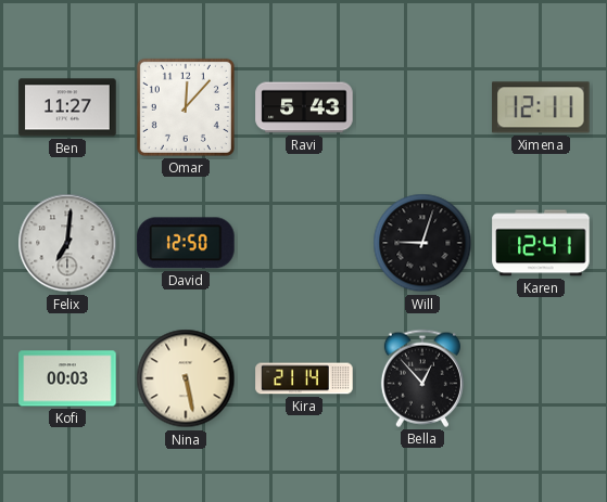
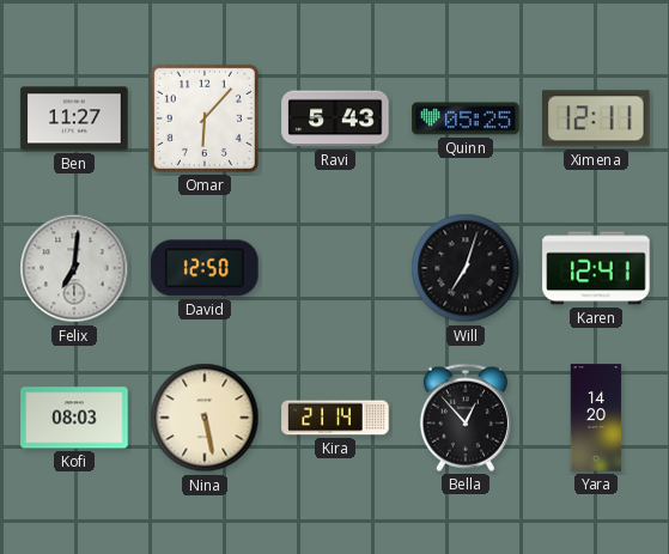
Omar: 12:07 -> 6:07
Quinn: none -> 05:25
Will: 9:03 -> 7:03
Kofi: 00:03 -> 08:03
Yara: none -> 14:20
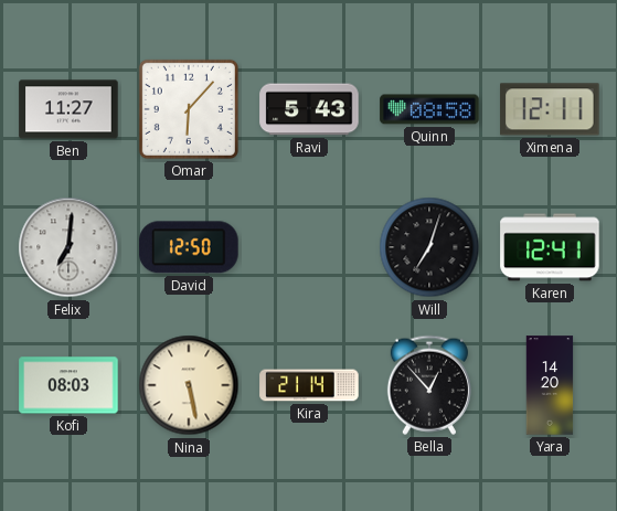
Quinn: 05:25 -> 08:58
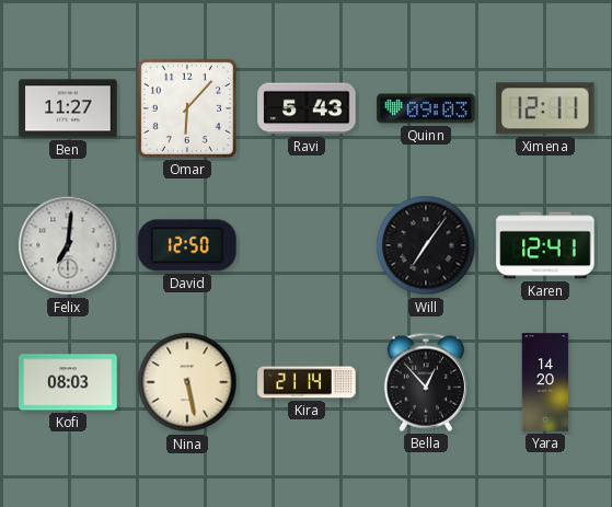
Quinn: 08:58 -> 09:03
Will: 7:03 -> 7:06
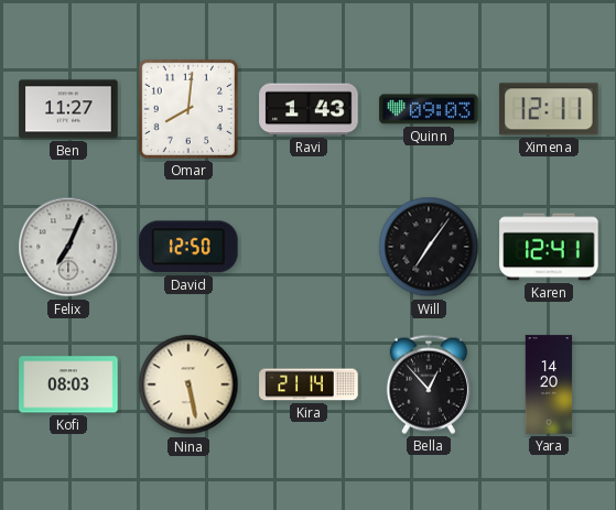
Omar: 6:07 -> 8:01
Ravi: 5:43 -> 1:43
Felix: 7:01 -> 7:04
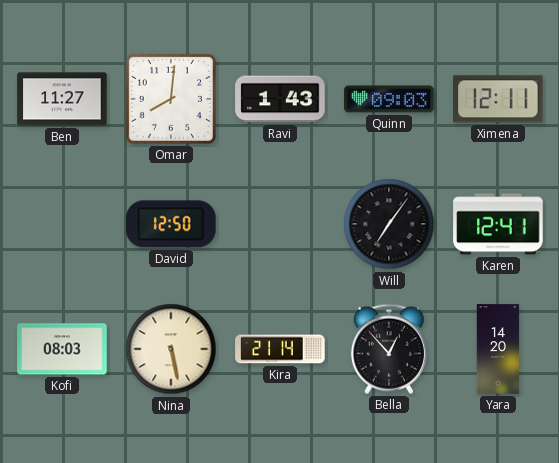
Felix: 7:04 -> none
